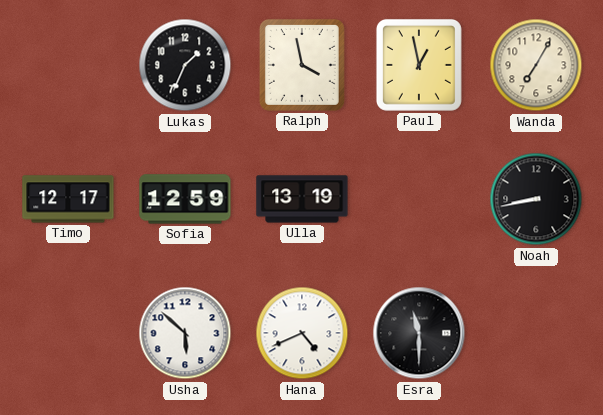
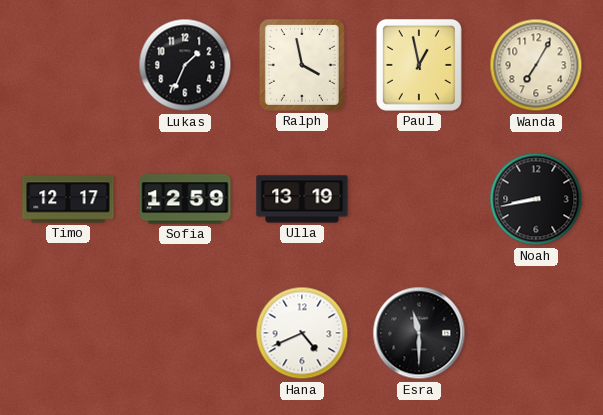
Usha: 5:52 -> none
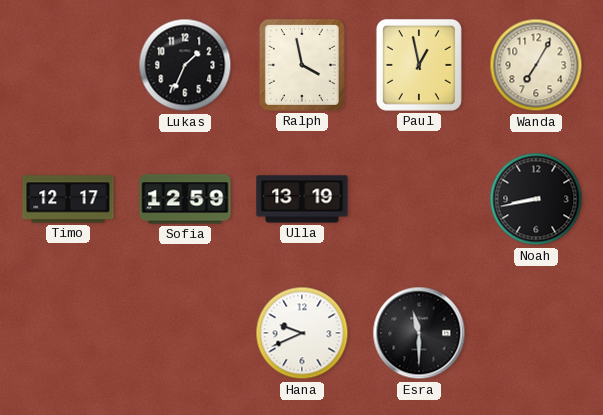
Hana: 4:41 -> 9:41
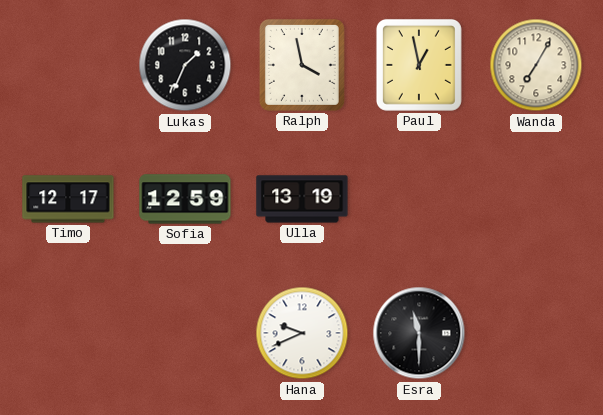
Noah: 8:43 -> none
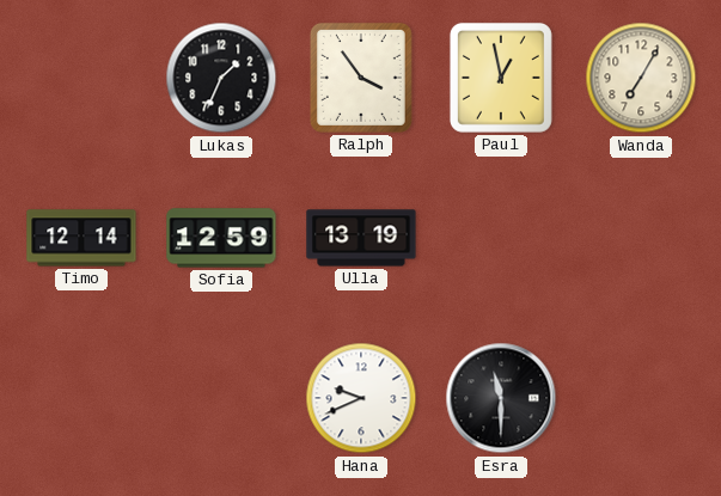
Ralph: 3:58 -> 3:54
Timo: 12:17 -> 12:14
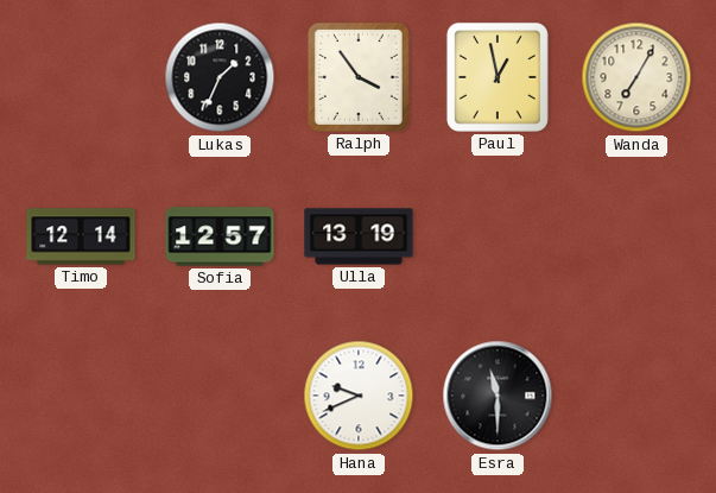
Sofia: 12:59 -> 12:57
